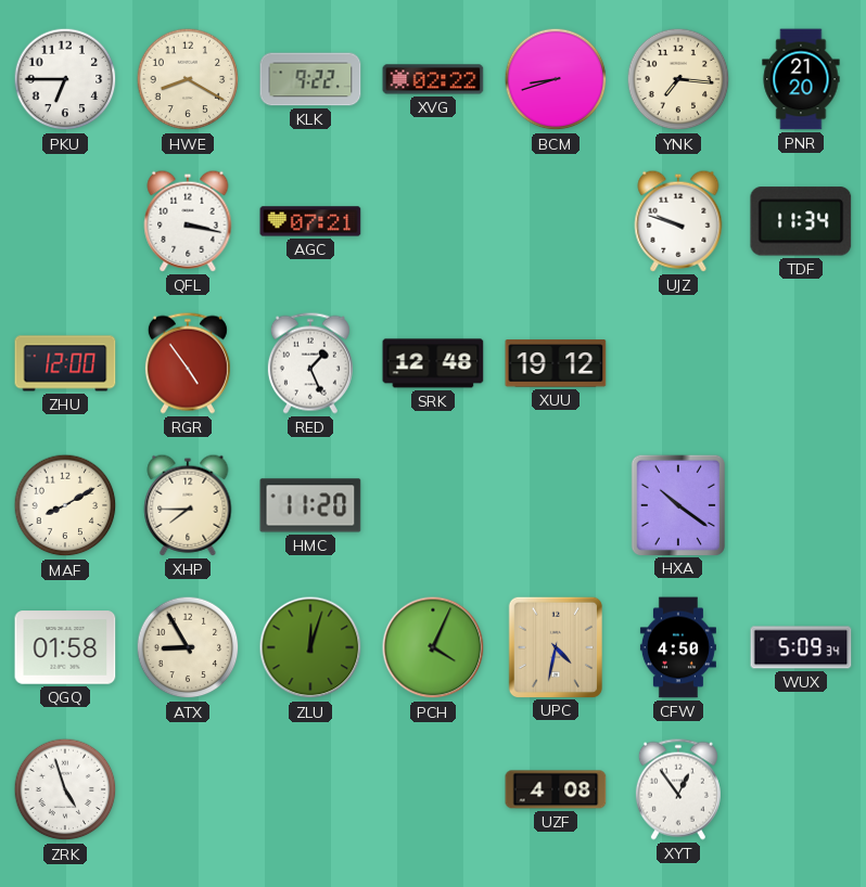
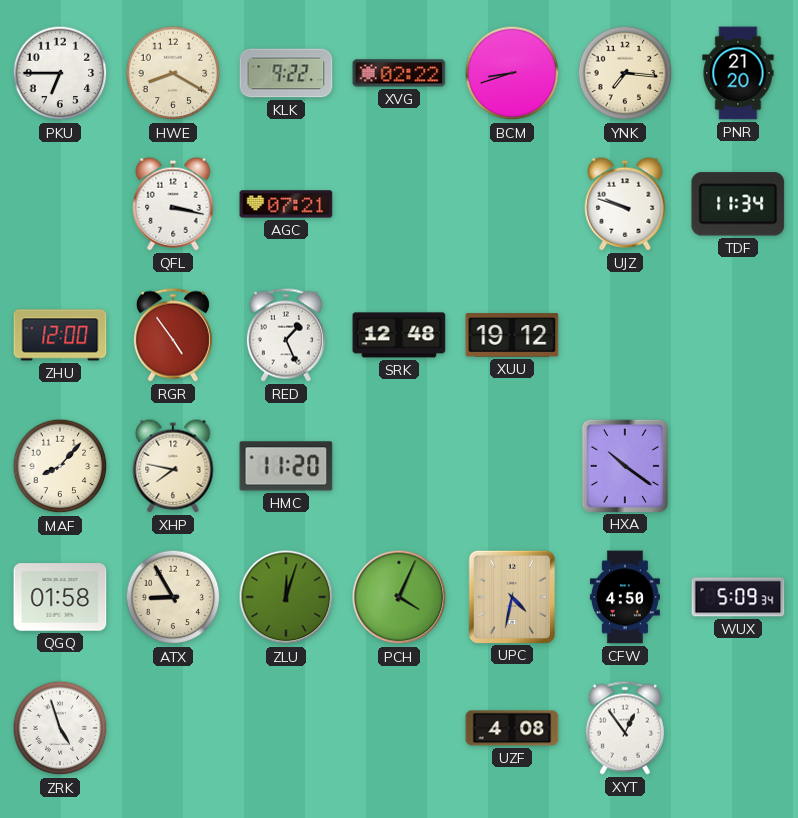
MAF: 8:10 -> 8:07
XHP: 7:45 -> 7:47
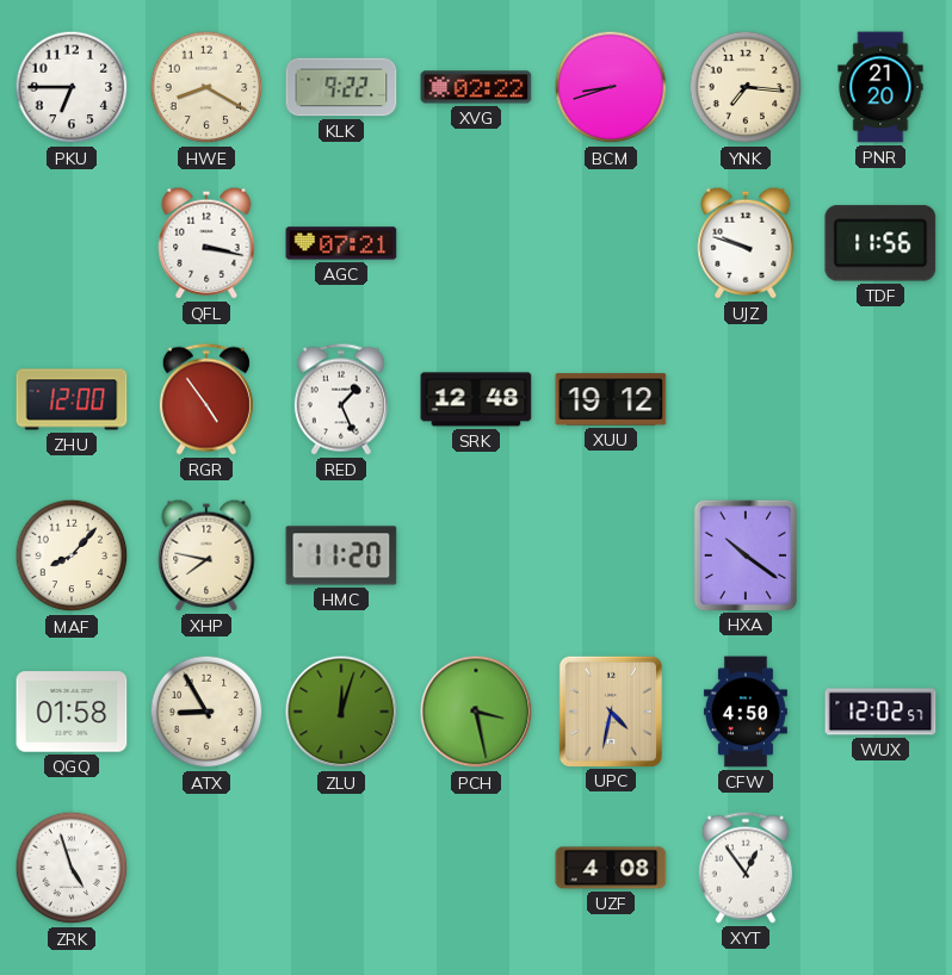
TDF: 11:34 -> 11:56
PCH: 4:04 -> 3:28
WUX: 5:09 -> 12:02
